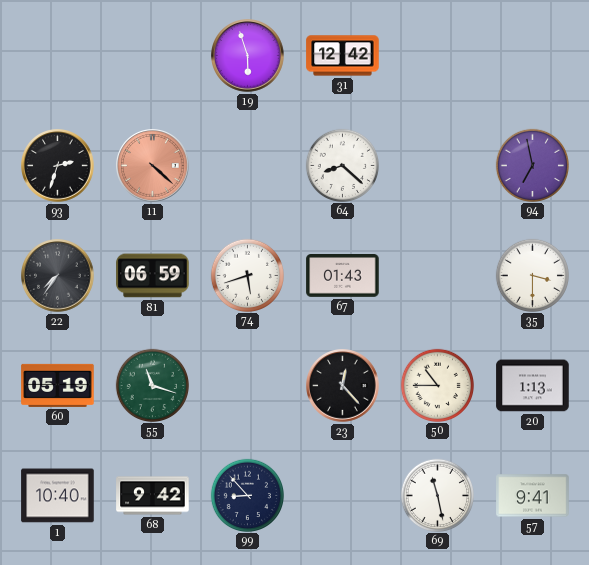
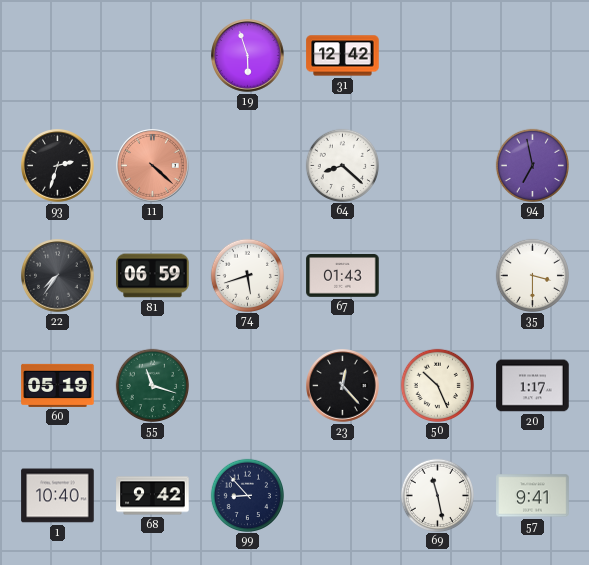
50: 10:45 -> 10:26
20: 1:13 -> 1:17
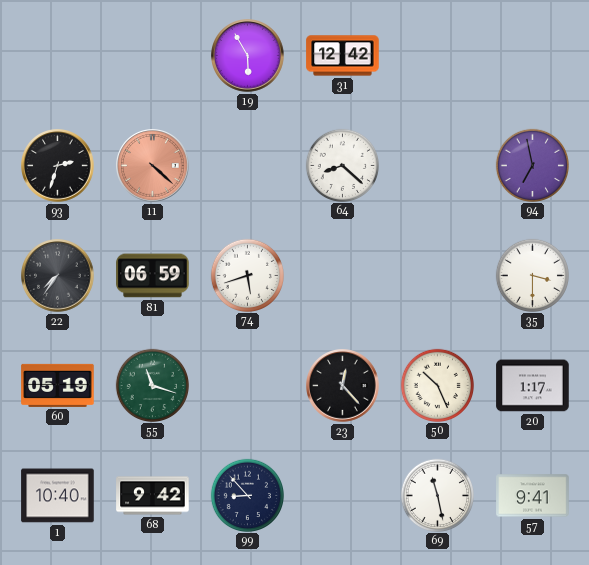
19: 5:57 -> 5:55
67: 01:43 -> none
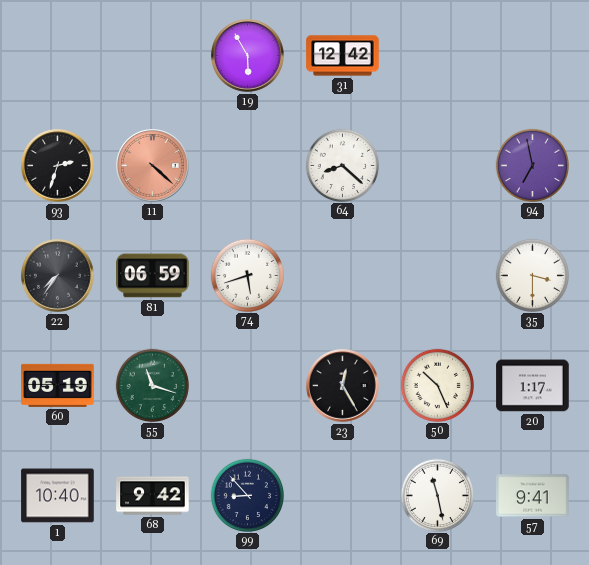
23: 12:23 -> 12:25
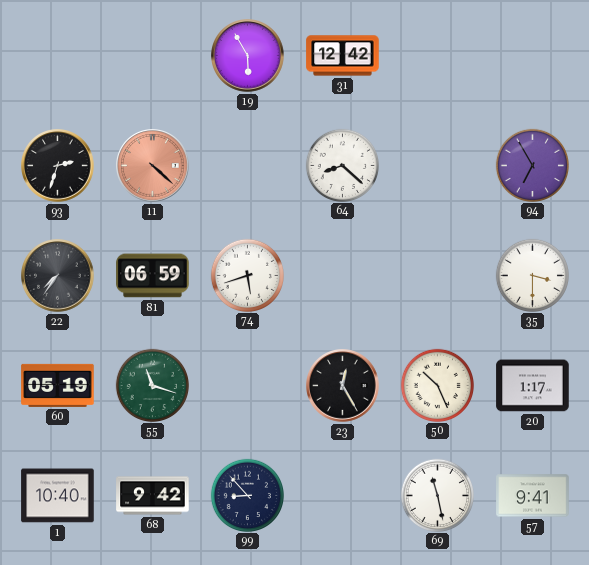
94: 6:58 -> 6:55
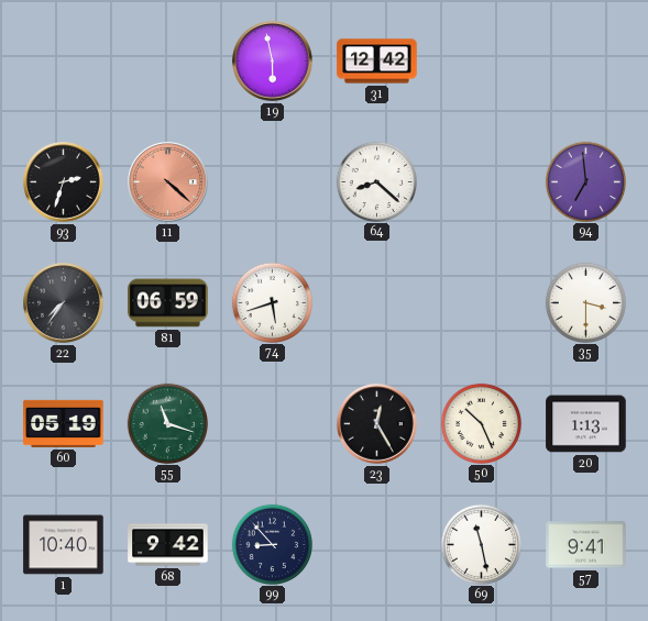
19: 5:55 -> 5:58
94: 6:55 -> 6:59
20: 1:17 -> 1:13
